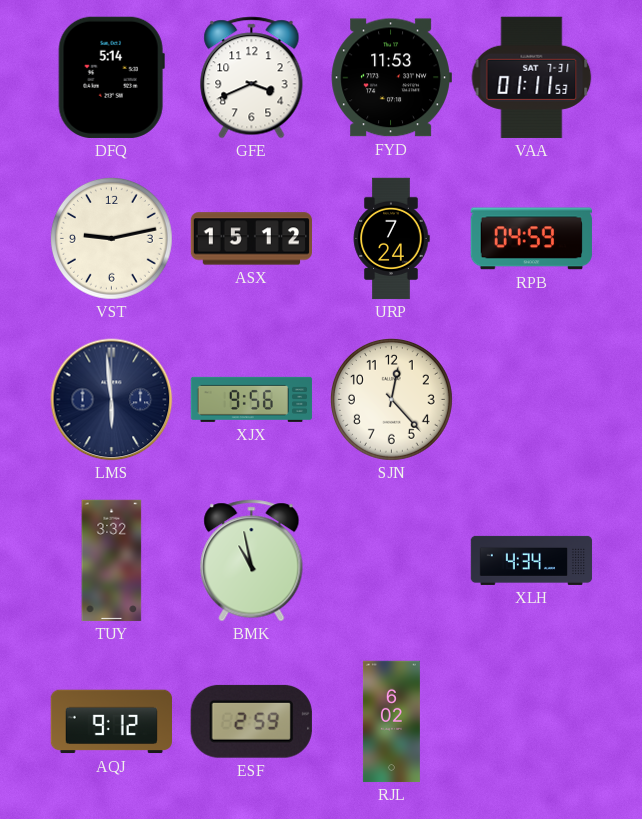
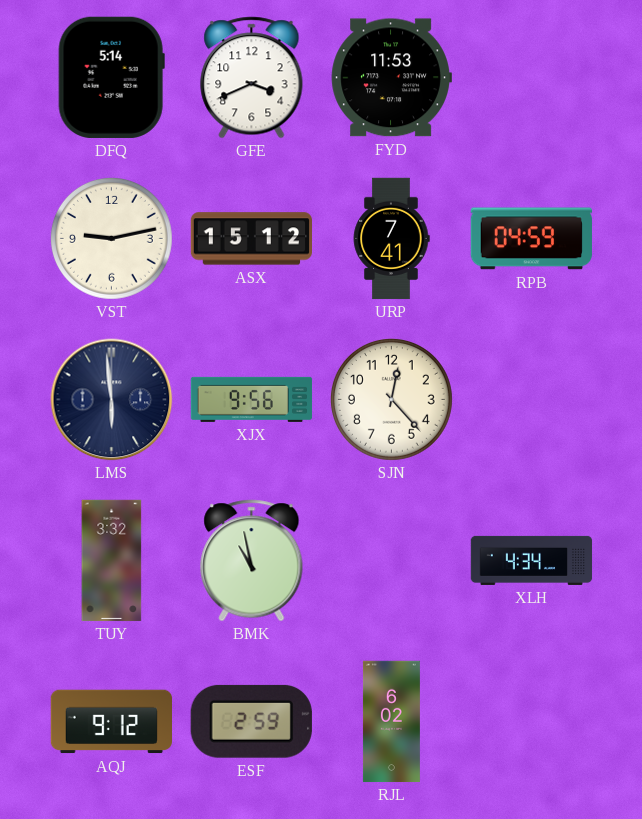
VAA: 01:11 -> none
URP: 7:24 -> 7:41
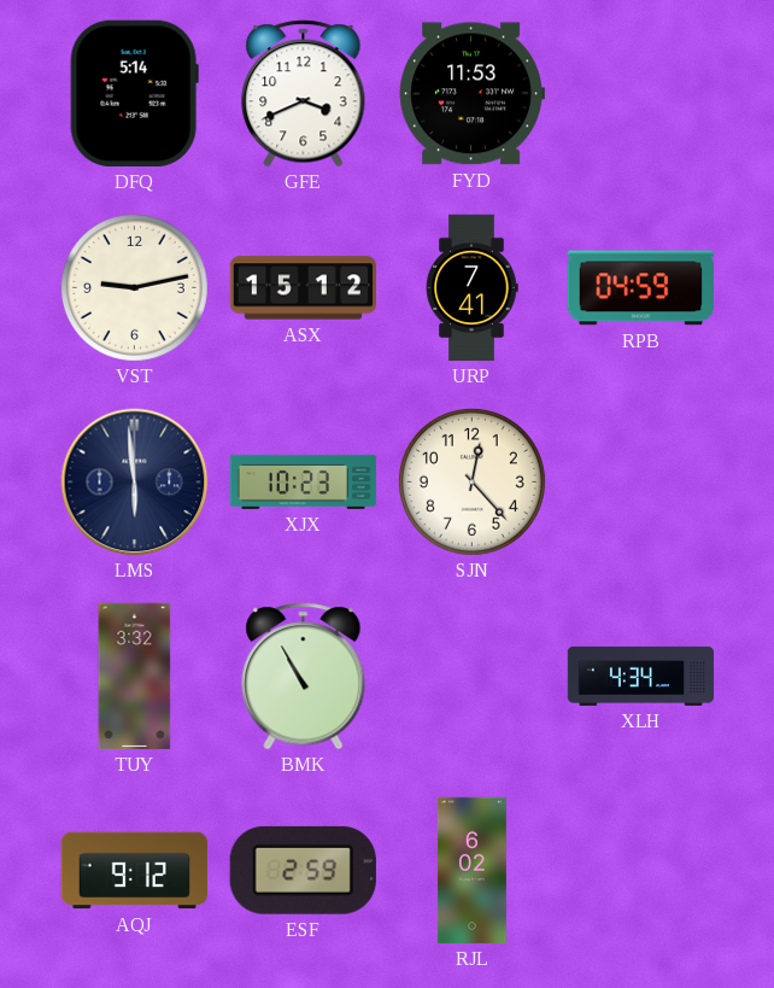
XJX: 9:56 -> 10:23
BMK: 10:58 -> 10:55
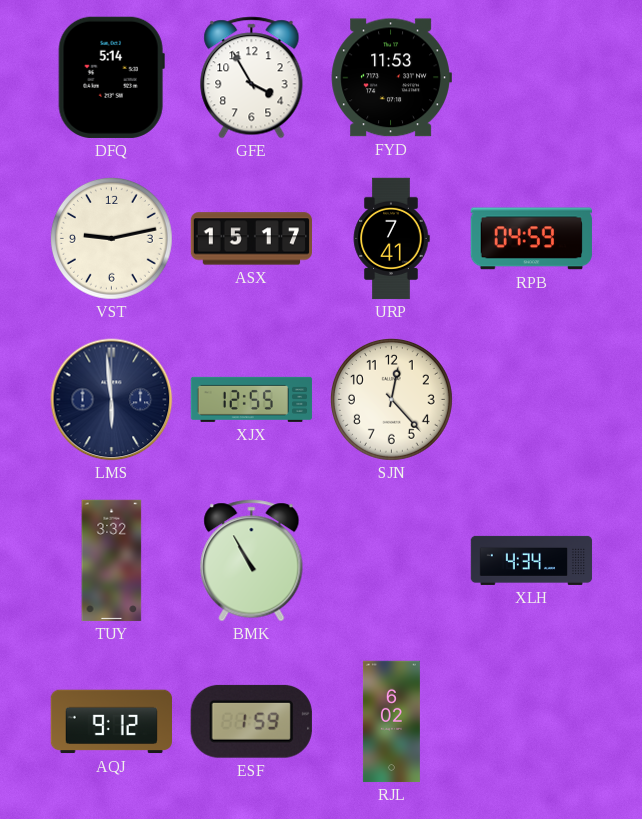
GFE: 3:41 -> 3:55
ASX: 15:12 -> 15:17
XJX: 10:23 -> 12:55
ESF: 2:59 -> 1:59
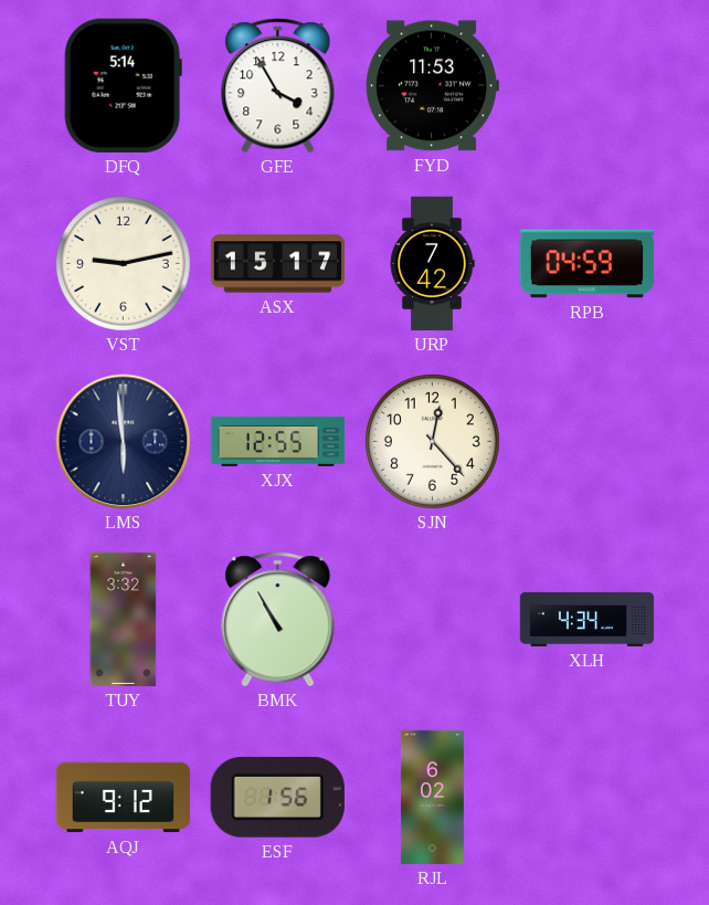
URP: 7:41 -> 7:42
ESF: 1:59 -> 1:56
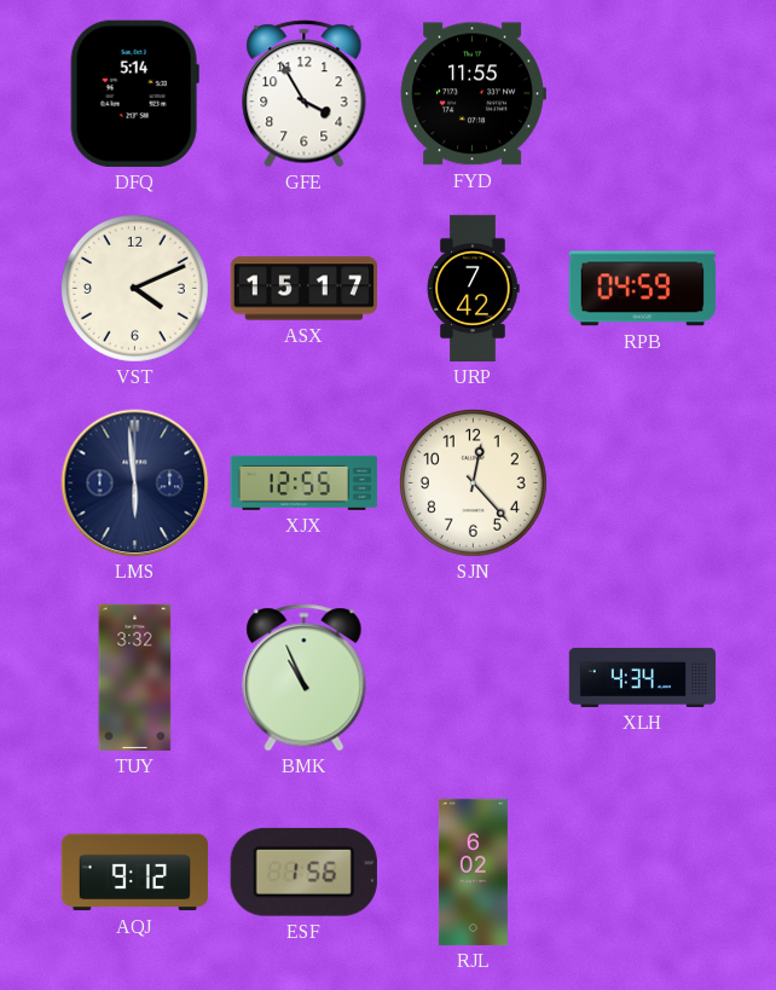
FYD: 11:53 -> 11:55
VST: 9:13 -> 4:11
BMK: 10:55 -> 10:56
